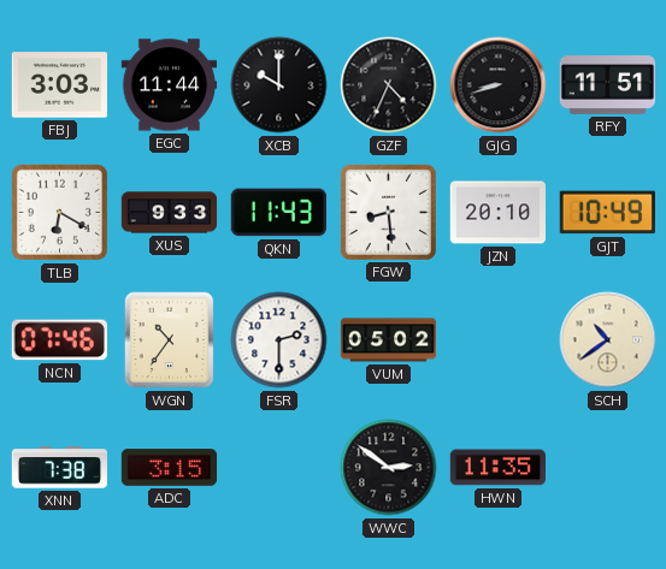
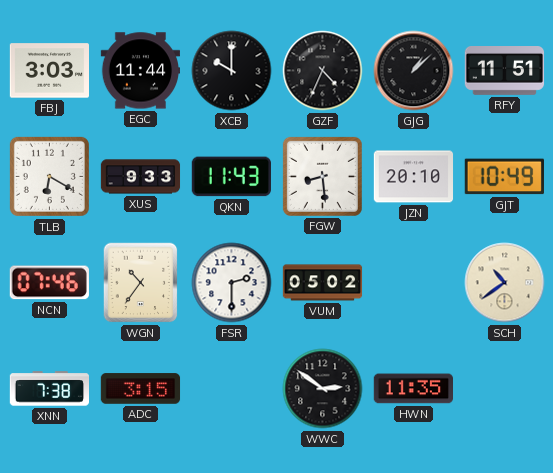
GJG: 8:42 -> 1:08
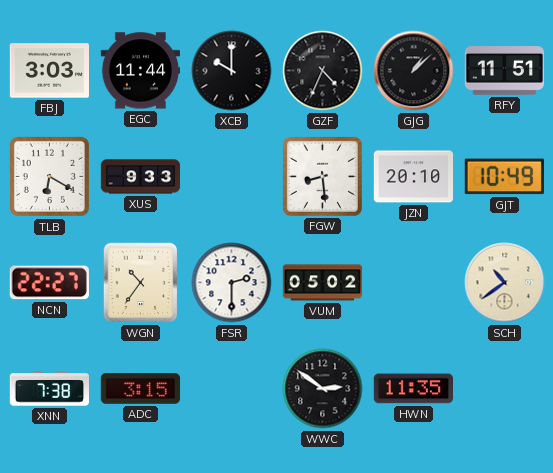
QKN: 11:43 -> none
NCN: 07:46 -> 22:27
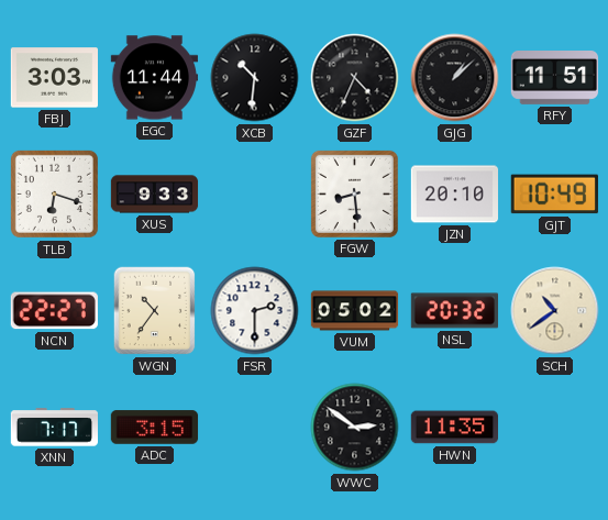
XCB: 10:00 -> 10:31
TLB: 6:20 -> 6:18
NSL: none -> 20:32
XNN: 7:38 -> 7:17
